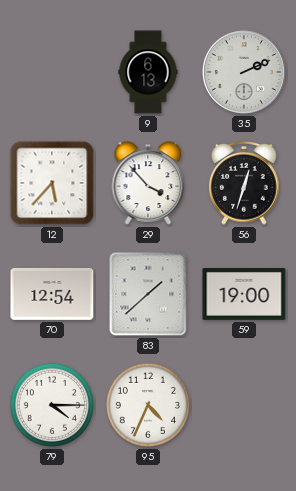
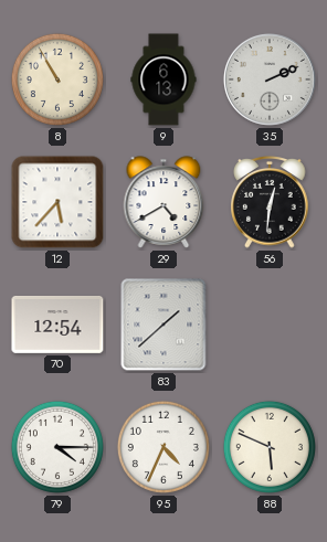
8: none -> 10:55
29: 3:53 -> 4:40
56: 12:33 -> 12:31
59: 19:00 -> none
88: none -> 5:49
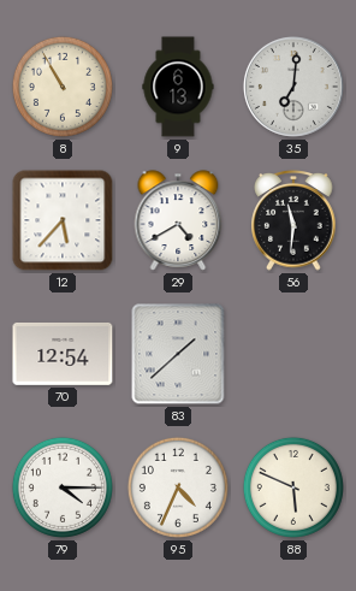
35: 2:11 -> 7:01
56: 12:31 -> 11:31
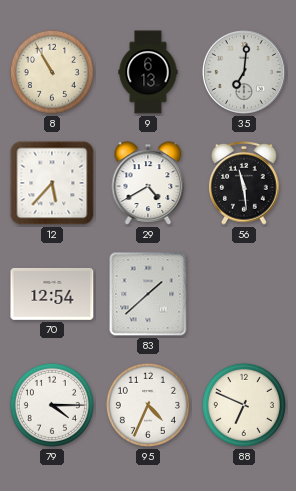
56: 11:31 -> 11:29
88: 5:49 -> 6:49
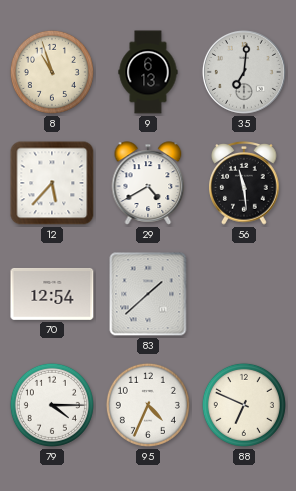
8: 10:55 -> 10:57
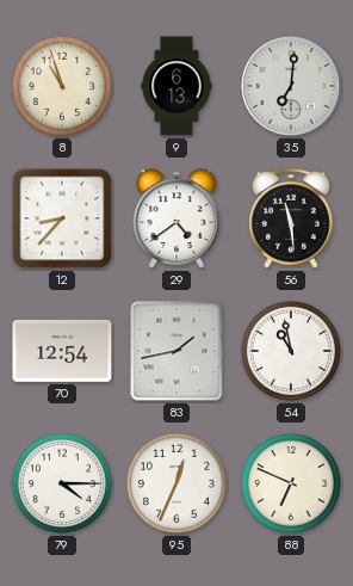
12: 5:37 -> 8:37
29: 4:40 -> 4:39
83: 1:38 -> 1:43
54: none -> 10:58
95: 4:34 -> 12:34
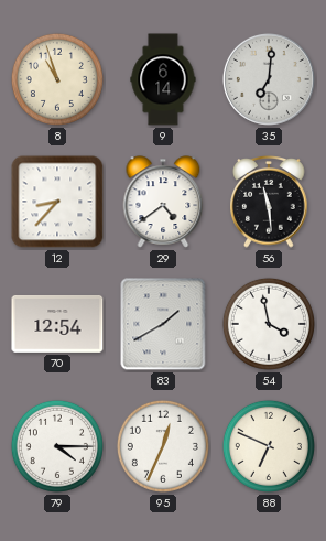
9: 6:13 -> 6:14
83: 1:43 -> 1:40
54: 10:58 -> 3:58
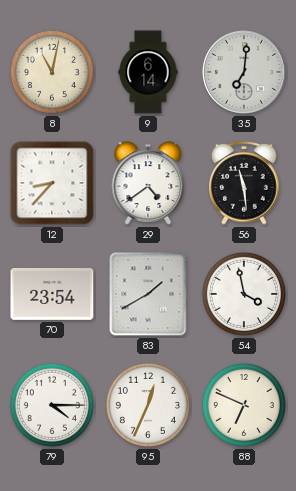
8: 10:57 -> 11:02
70: 12:54 -> 23:54
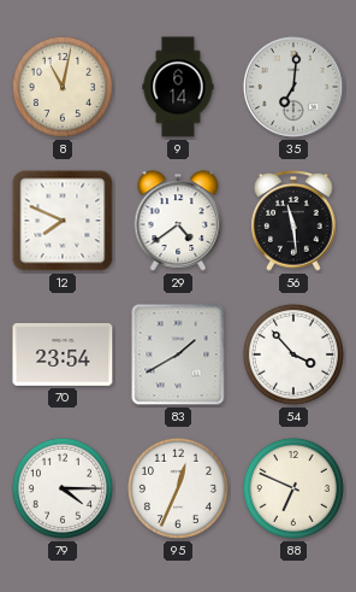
12: 8:37 -> 7:49
54: 3:58 -> 3:53
